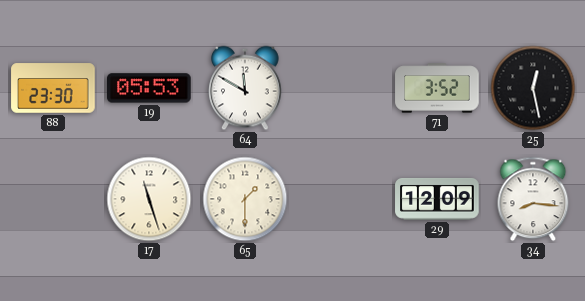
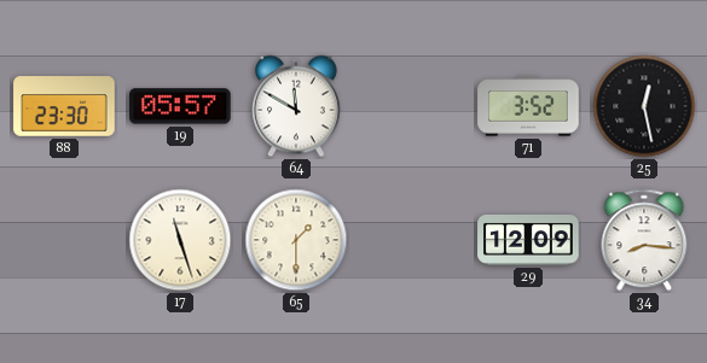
19: 05:53 -> 05:57
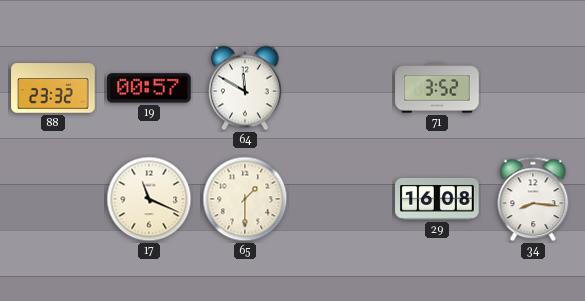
88: 23:30 -> 23:32
19: 05:57 -> 00:57
25: 12:28 -> none
17: 11:27 -> 11:19
29: 12:09 -> 16:08
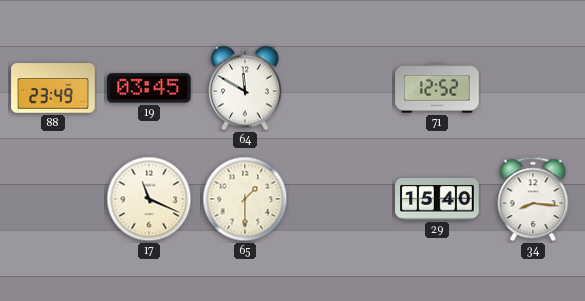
88: 23:32 -> 23:49
19: 00:57 -> 03:45
71: 3:52 -> 12:52
29: 16:08 -> 15:40
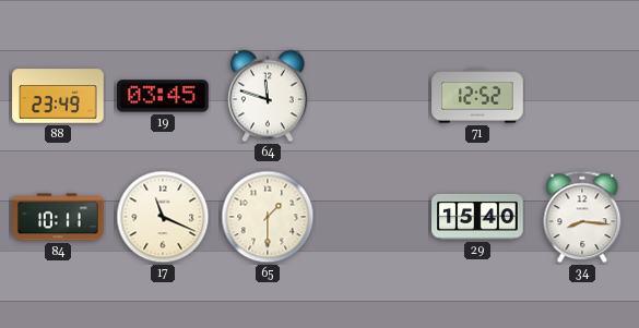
64: 11:50 -> 11:48
84: none -> 10:11
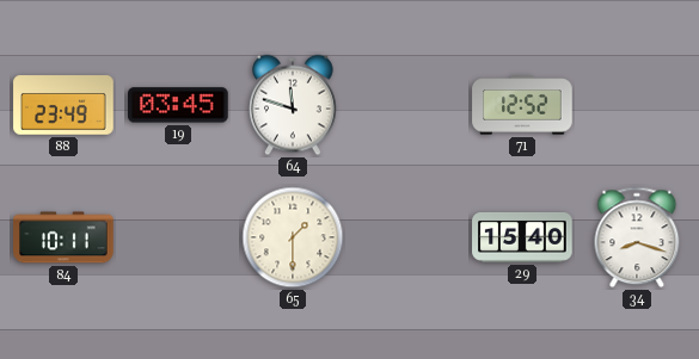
17: 11:19 -> none
34: 8:16 -> 8:18
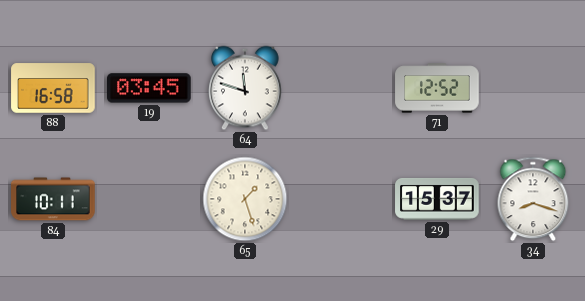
88: 23:49 -> 16:58
65: 1:30 -> 1:27
29: 15:40 -> 15:37
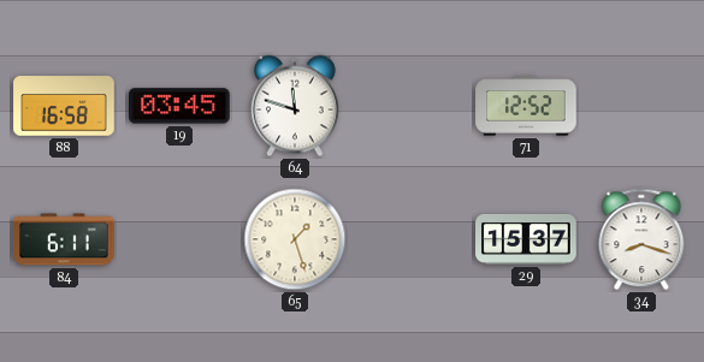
84: 10:11 -> 6:11
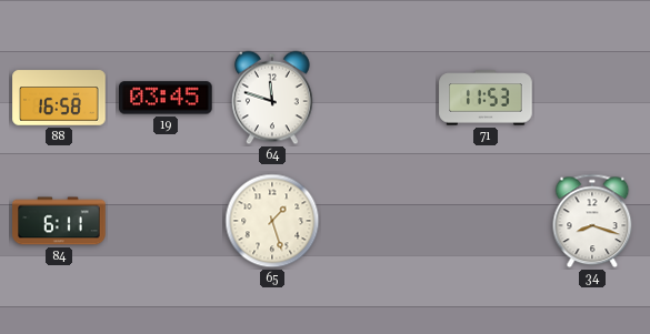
71: 12:52 -> 11:53
29: 15:37 -> none
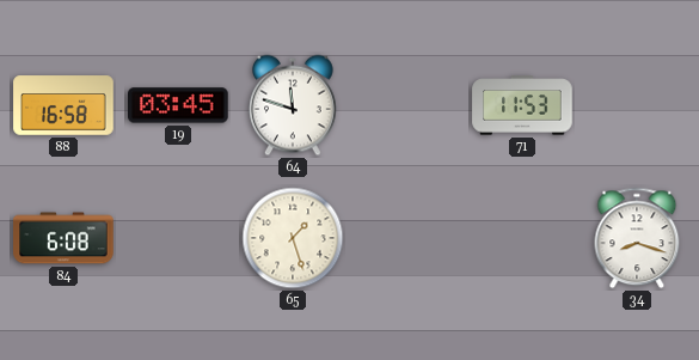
84: 6:11 -> 6:08
